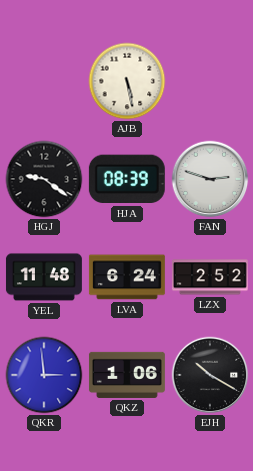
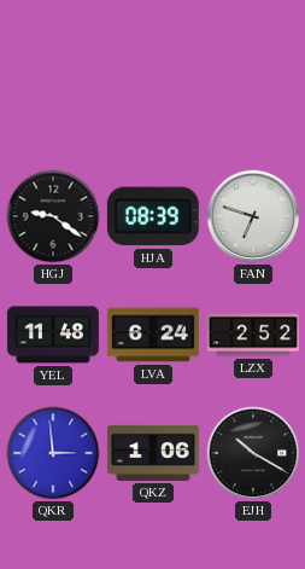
AJB: 5:28 -> none
FAN: 2:48 -> 6:48
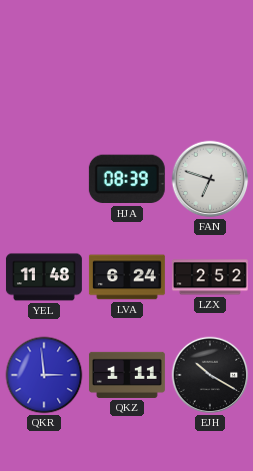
HGJ: 9:21 -> none
QKZ: 1:06 -> 1:11
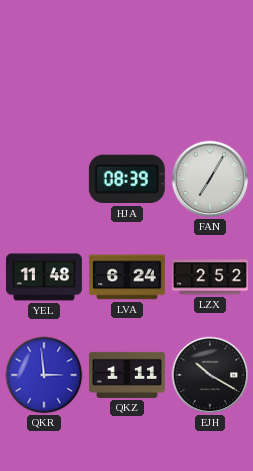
FAN: 6:48 -> 7:05
